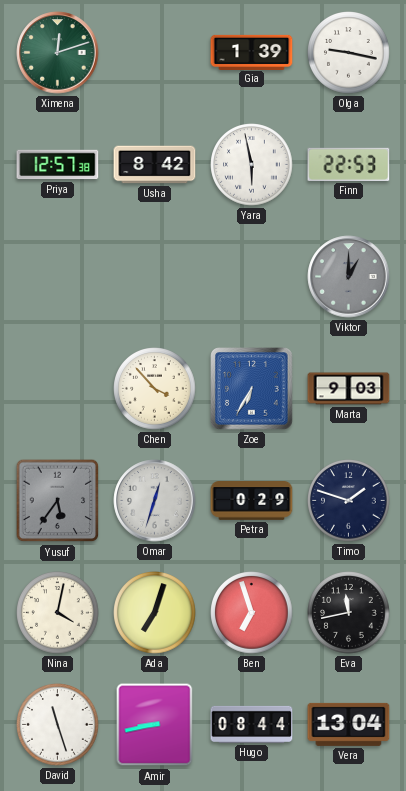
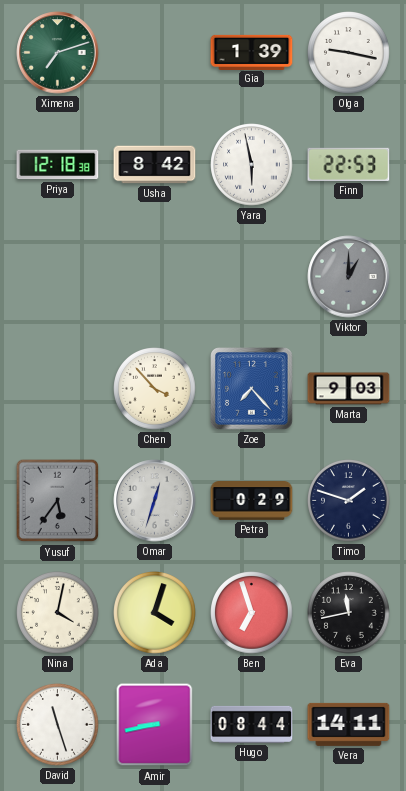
Ximena: 12:12 -> 7:12
Priya: 12:57 -> 12:18
Zoe: 6:35 -> 7:23
Ada: 7:03 -> 4:03
Vera: 13:04 -> 14:11
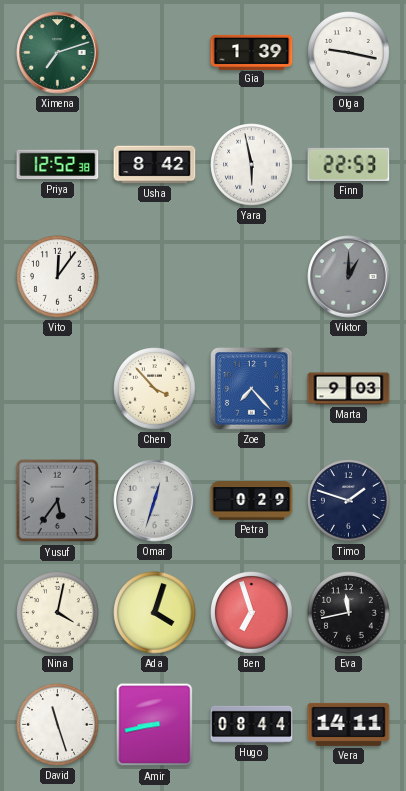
Priya: 12:18 -> 12:52
Vito: none -> 12:06
